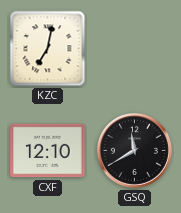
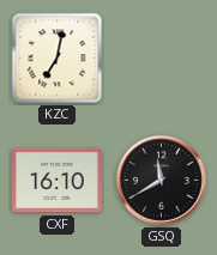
CXF: 12:10 -> 16:10
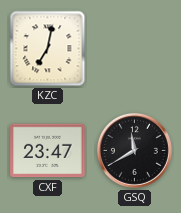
CXF: 16:10 -> 23:47
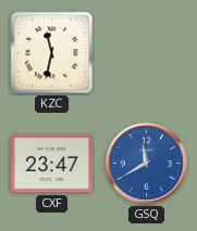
KZC: 7:02 -> 11:32
GSQ dial: black -> blue
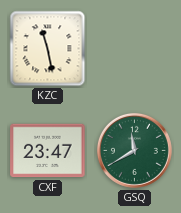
KZC: 11:32 -> 11:28
GSQ dial: blue -> green
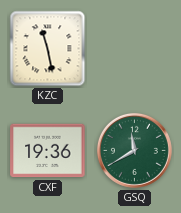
CXF: 23:47 -> 19:36
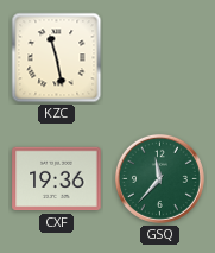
GSQ: 11:40 -> 11:37
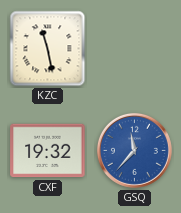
CXF: 19:36 -> 19:32
GSQ dial: green -> blue
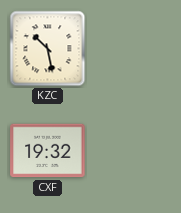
KZC: 11:28 -> 10:28
GSQ: 11:37 -> none
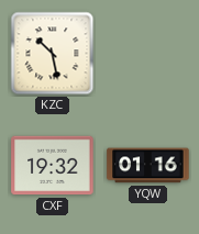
YQW: none -> 01:16
